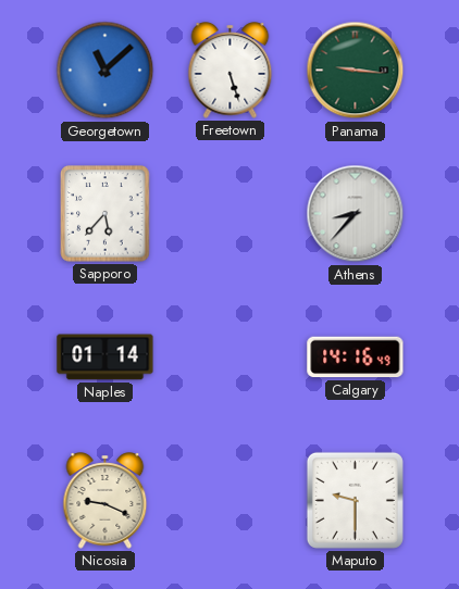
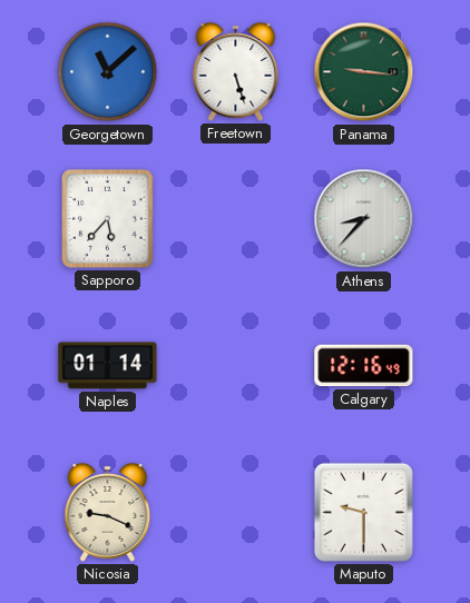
Calgary: 14:16 -> 12:16
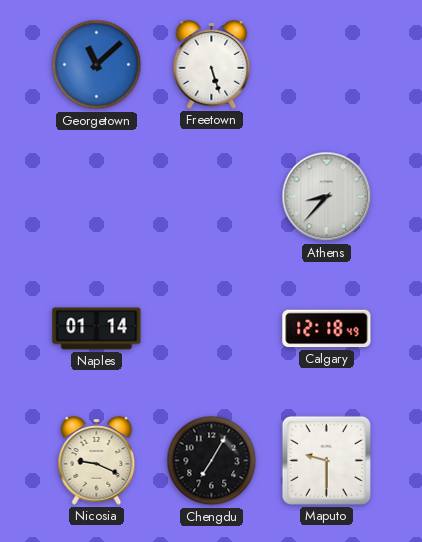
Panama: 9:16 -> none
Sapporo: 5:37 -> none
Calgary: 12:16 -> 12:18
Chengdu: none -> 7:05
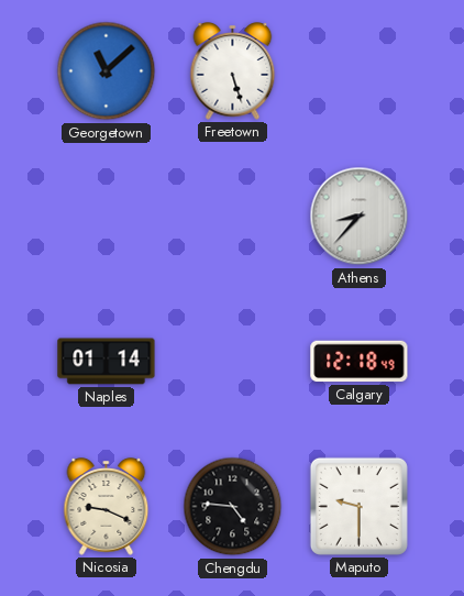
Chengdu: 7:05 -> 4:46
